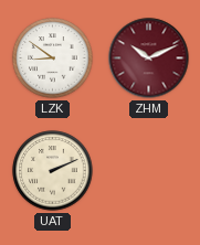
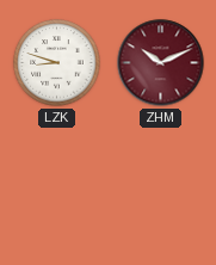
LZK: 8:51 -> 8:48
UAT: 2:11 -> none
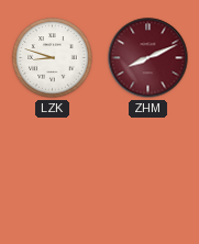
ZHM: 10:11 -> 8:11
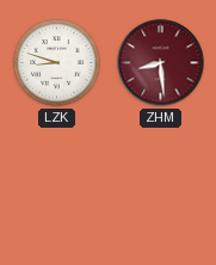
ZHM: 8:11 -> 8:29
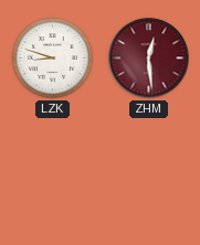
ZHM: 8:29 -> 12:29
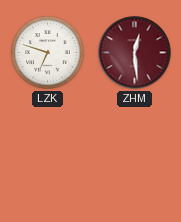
LZK: 8:48 -> 6:48
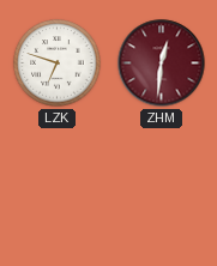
ZHM: 12:29 -> 12:31
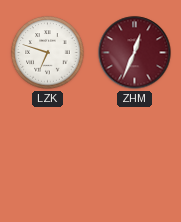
ZHM: 12:31 -> 12:34
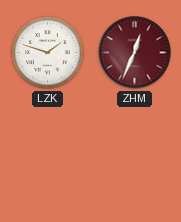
LZK: 6:48 -> 1:48
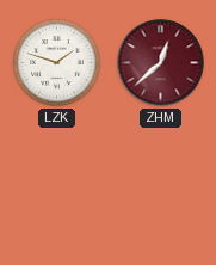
ZHM: 12:34 -> 12:38
